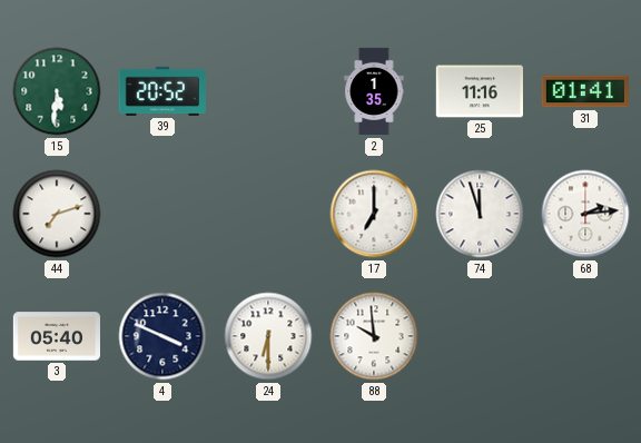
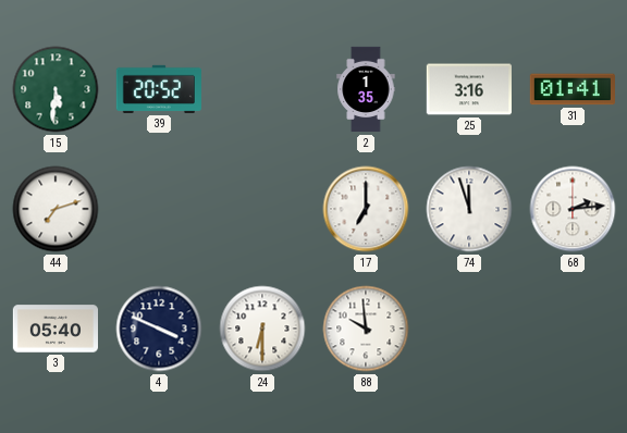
25: 11:16 -> 3:16
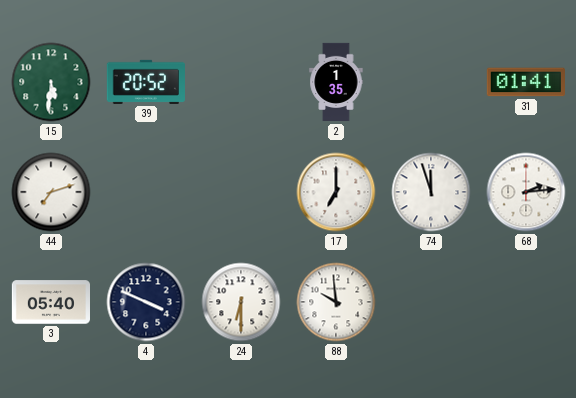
25: 3:16 -> none
